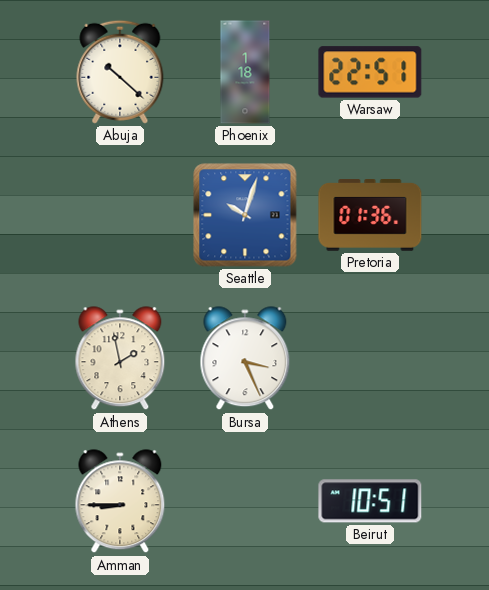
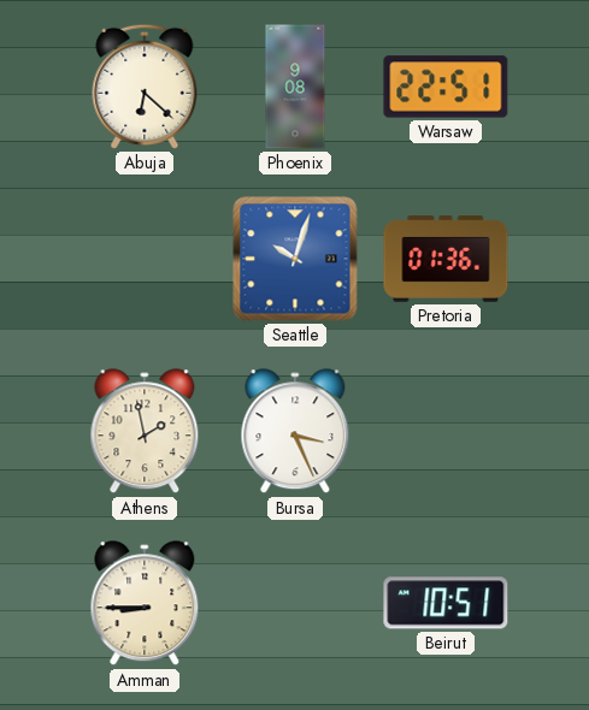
Abuja: 10:22 -> 6:22
Phoenix: 1:18 -> 9:08
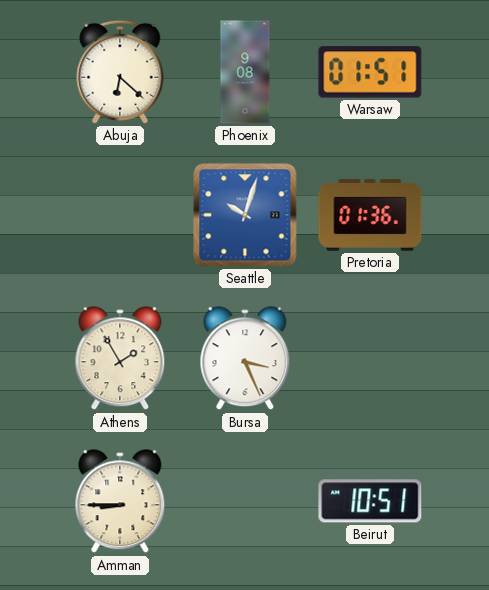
Warsaw: 22:51 -> 01:51
Athens: 1:58 -> 1:55
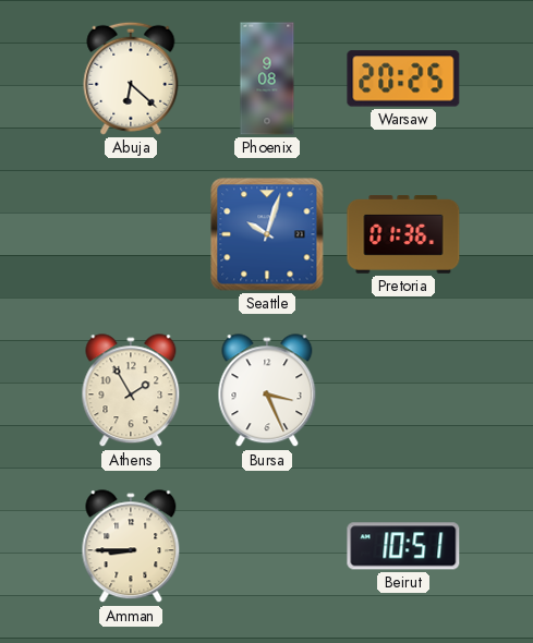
Warsaw: 01:51 -> 20:25
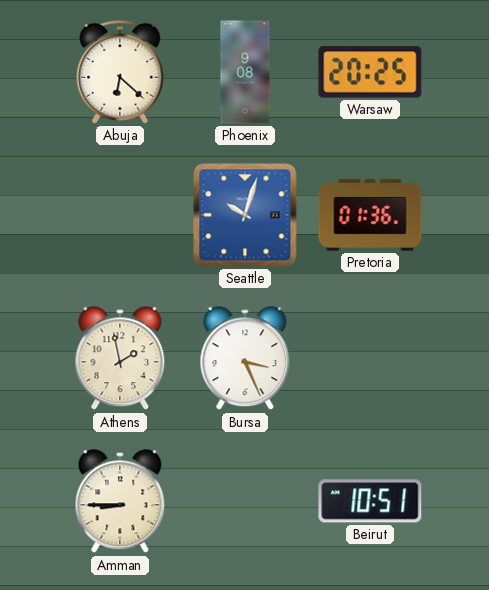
Athens: 1:55 -> 1:58
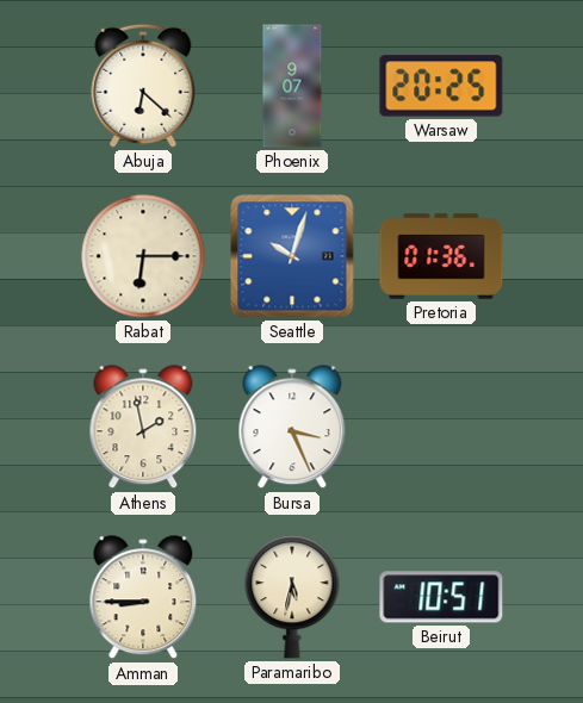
Phoenix: 9:08 -> 9:07
Rabat: none -> 6:15
Paramaribo: none -> 5:32
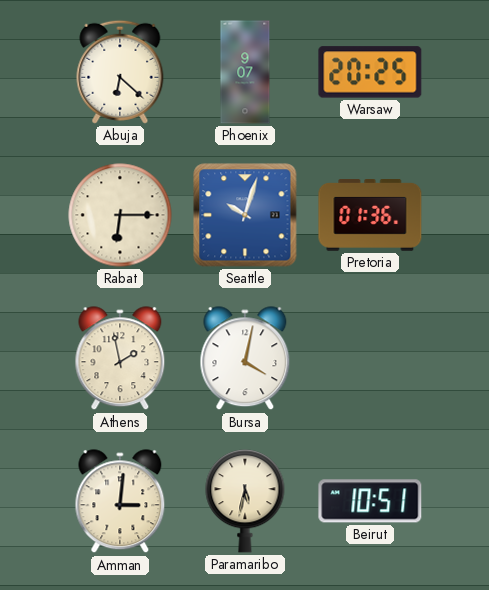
Bursa: 3:26 -> 4:02
Amman: 8:45 -> 3:01
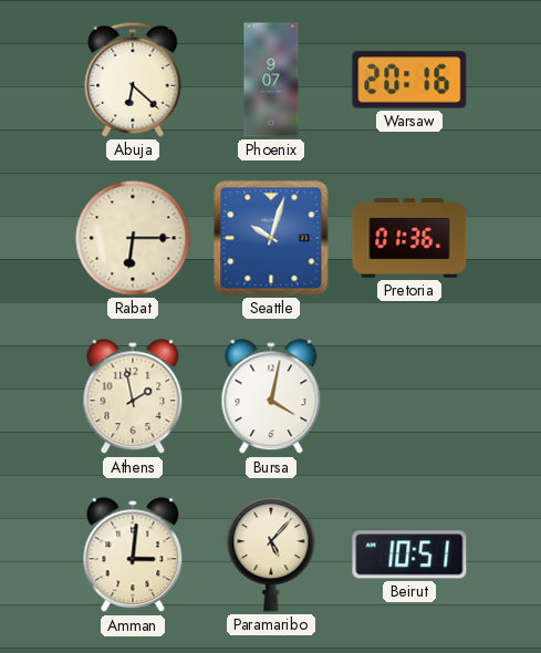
Warsaw: 20:25 -> 20:16
Paramaribo: 5:32 -> 5:07
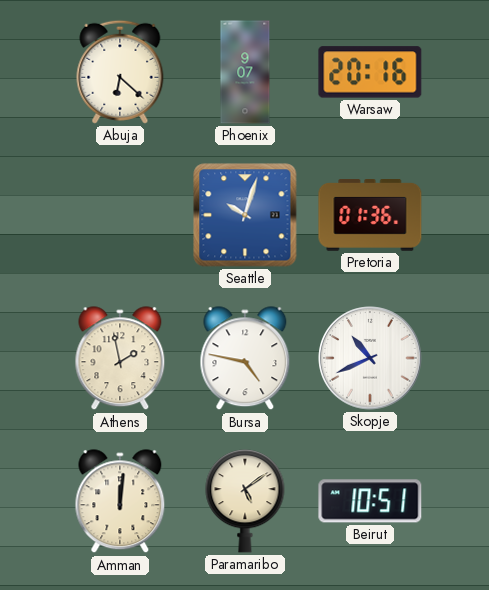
Rabat: 6:15 -> none
Bursa: 4:02 -> 4:47
Skopje: none -> 10:41
Amman: 3:01 -> 12:01
Paramaribo: 5:07 -> 5:09
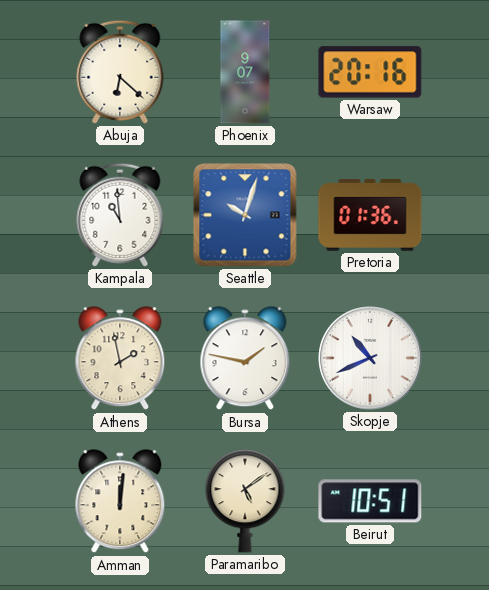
Kampala: none -> 10:59
Bursa: 4:47 -> 1:47
